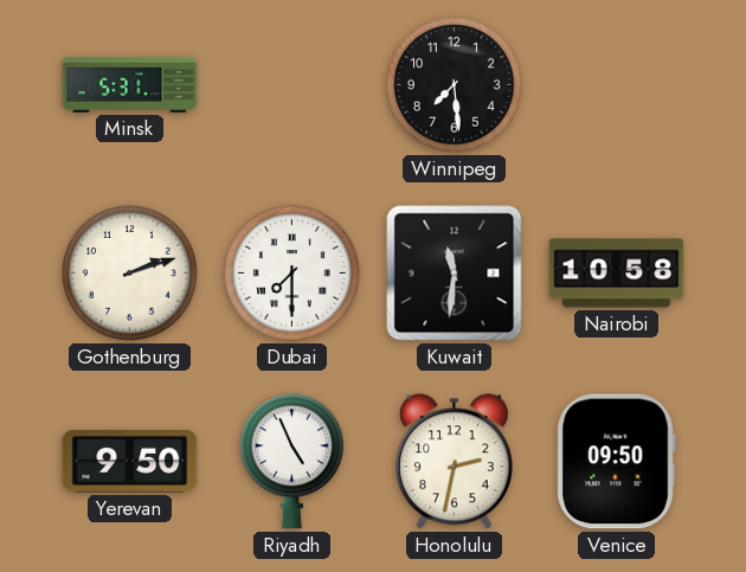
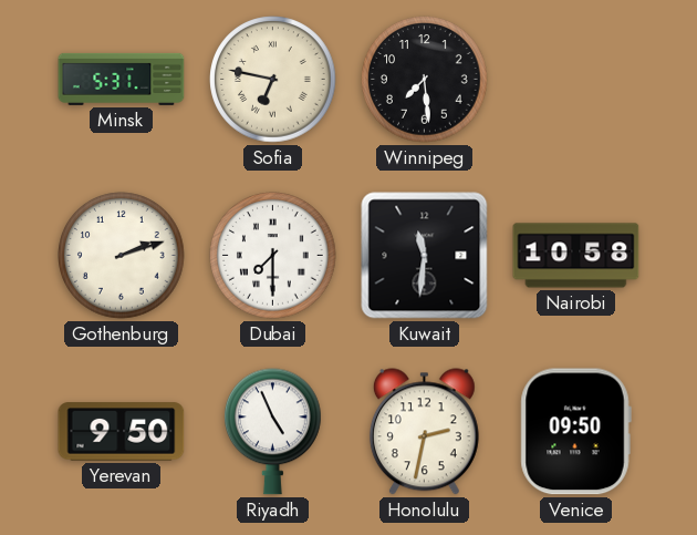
Sofia: none -> 6:47
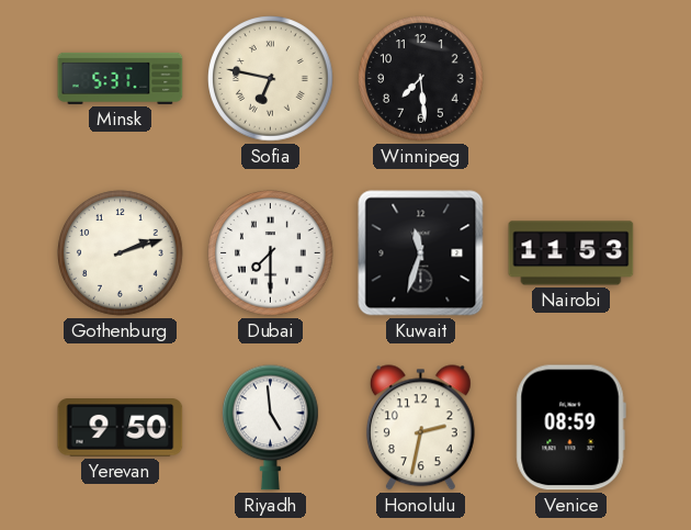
Kuwait: 11:31 -> 11:33
Nairobi: 10:58 -> 11:53
Riyadh: 4:56 -> 4:59
Venice: 09:50 -> 08:59
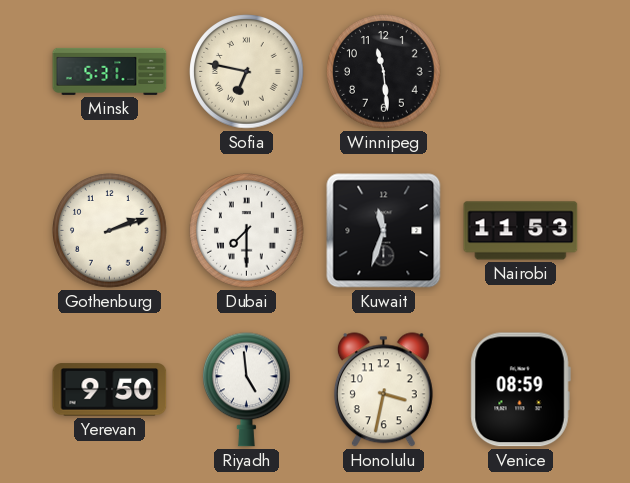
Winnipeg: 7:29 -> 11:29
Honolulu: 2:32 -> 3:32
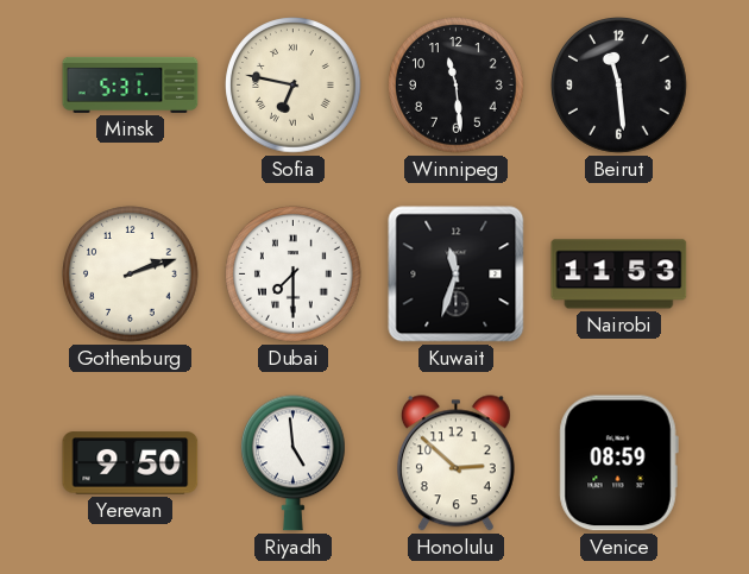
Beirut: none -> 11:29
Honolulu: 3:32 -> 2:52
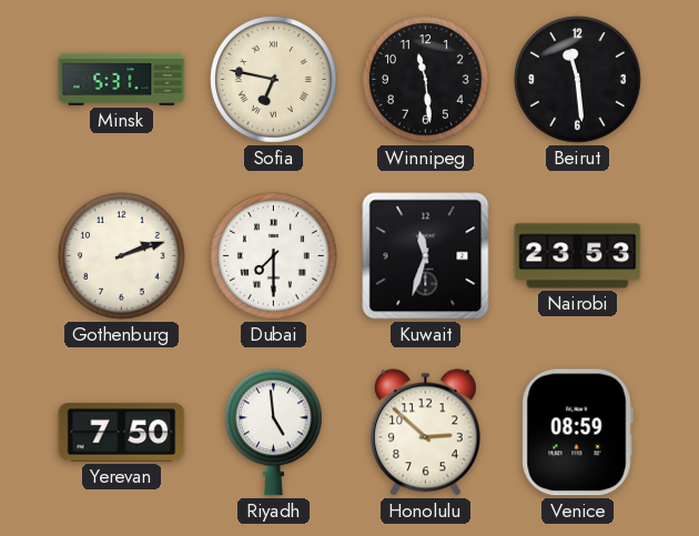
Nairobi: 11:53 -> 23:53
Yerevan: 9:50 -> 7:50
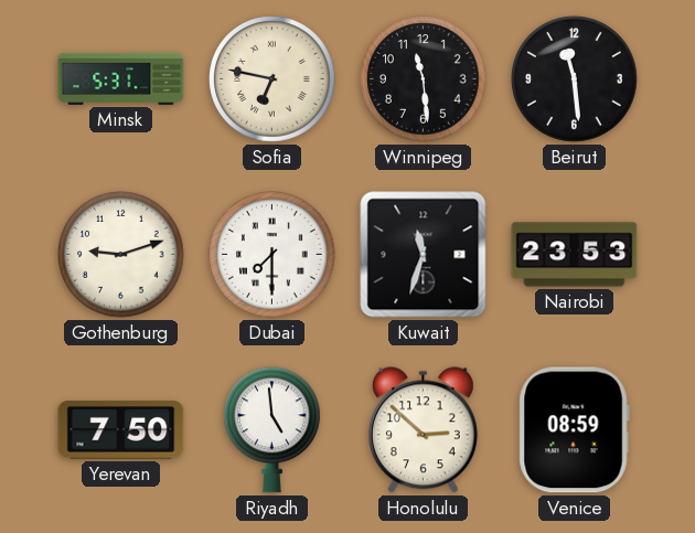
Gothenburg: 2:12 -> 9:12
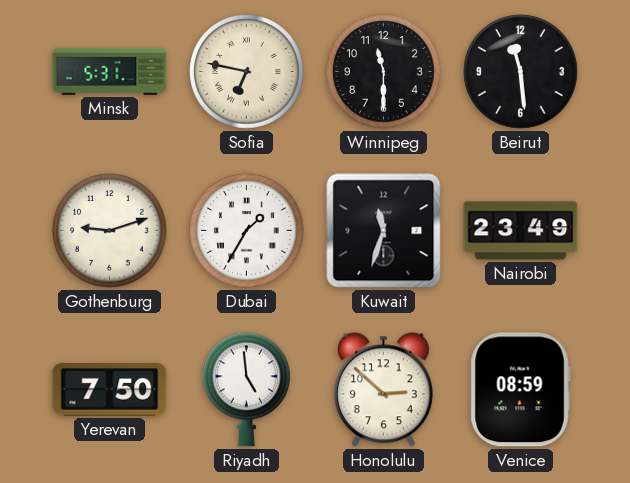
Winnipeg: 11:29 -> 11:30
Dubai: 7:30 -> 1:35
Nairobi: 23:53 -> 23:49
